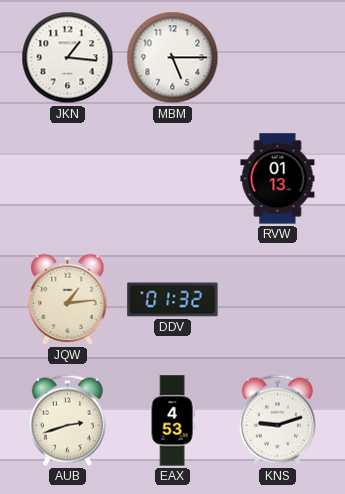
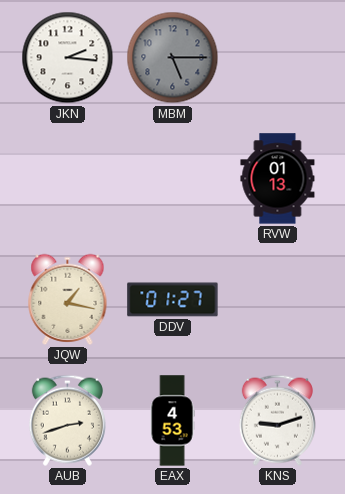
JKN: 1:16 -> 2:16
MBM dial: white -> grey
JQW: 1:14 -> 1:17
DDV: 01:32 -> 01:27
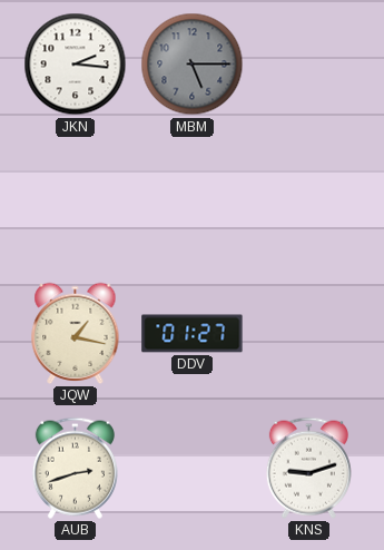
RVW: 01:13 -> none
EAX: 4:53 -> none
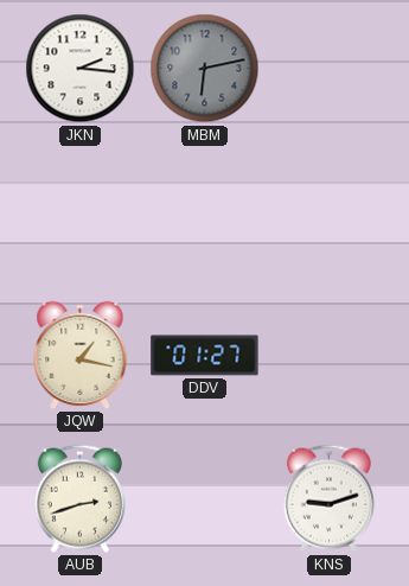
MBM: 5:15 -> 6:13
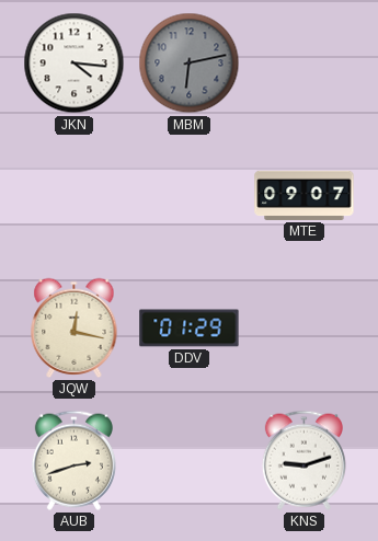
JKN: 2:16 -> 4:16
MTE: none -> 09:07
JQW: 1:17 -> 12:17
DDV: 01:27 -> 01:29
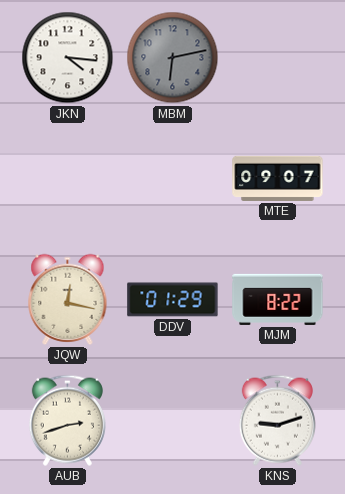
MJM: none -> 8:22
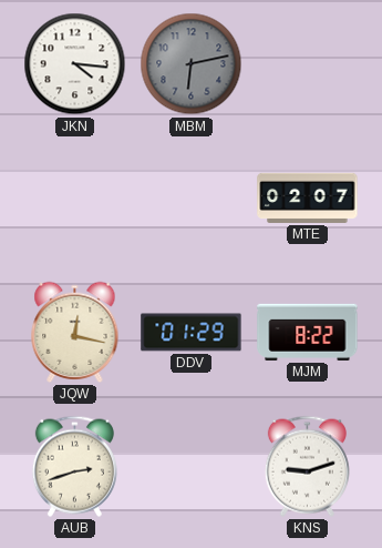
MTE: 09:07 -> 02:07
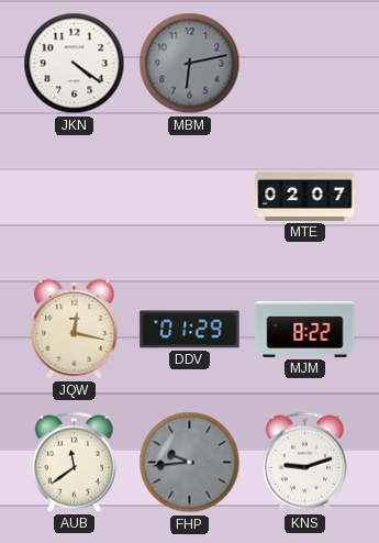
JKN: 4:16 -> 4:21
AUB: 2:42 -> 11:39
FHP: none -> 9:44
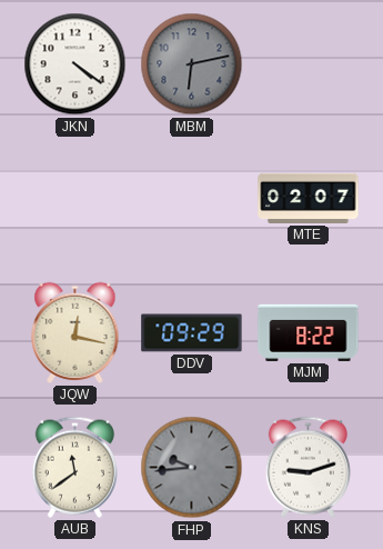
DDV: 01:29 -> 09:29
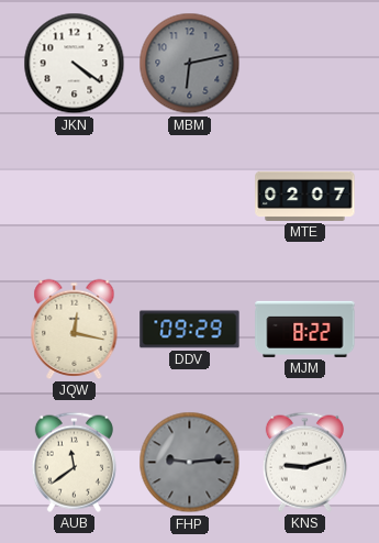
FHP: 9:44 -> 9:14
